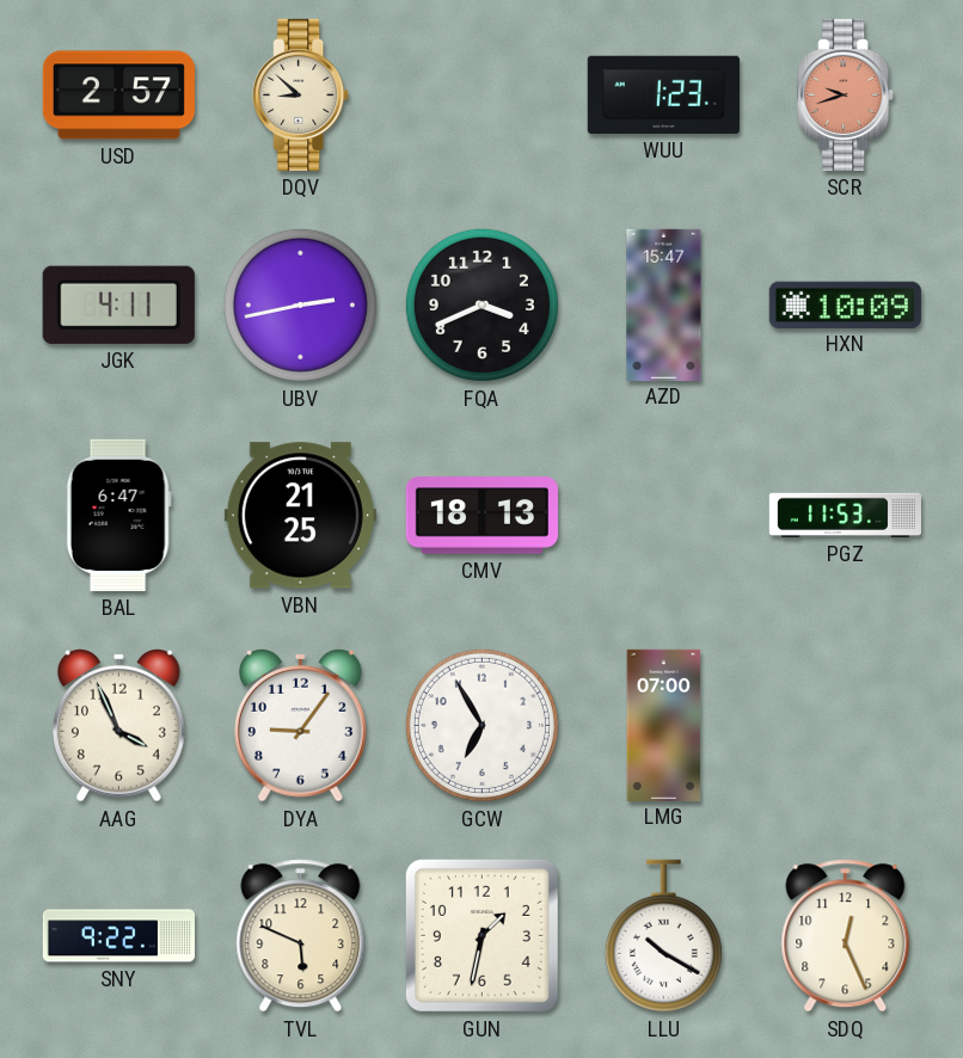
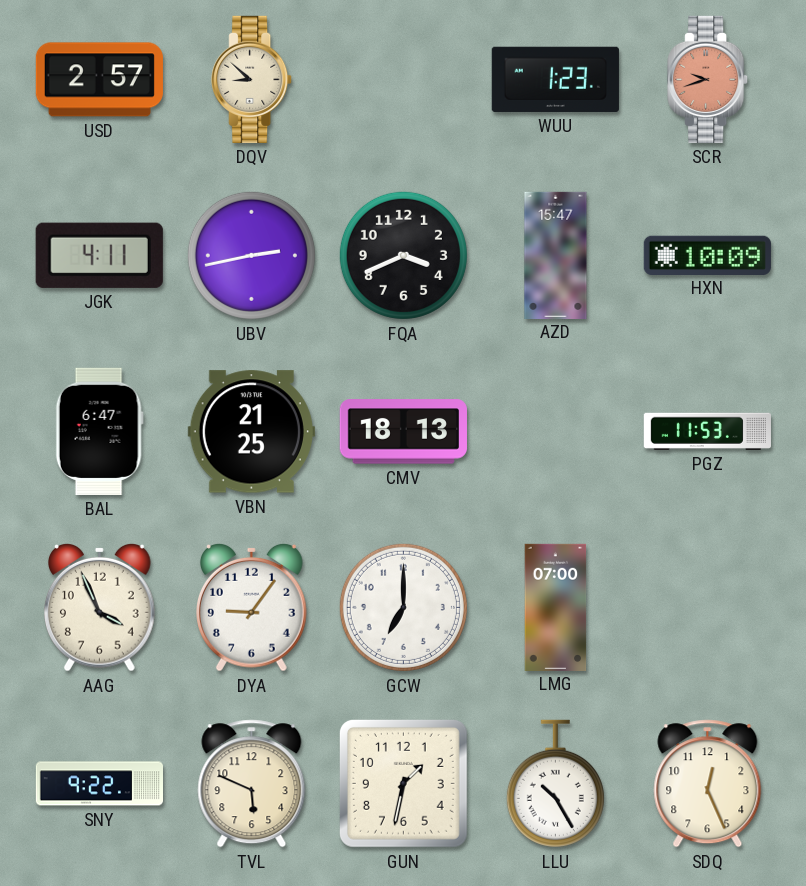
GCW: 6:55 -> 7:00
LLU: 10:20 -> 10:25
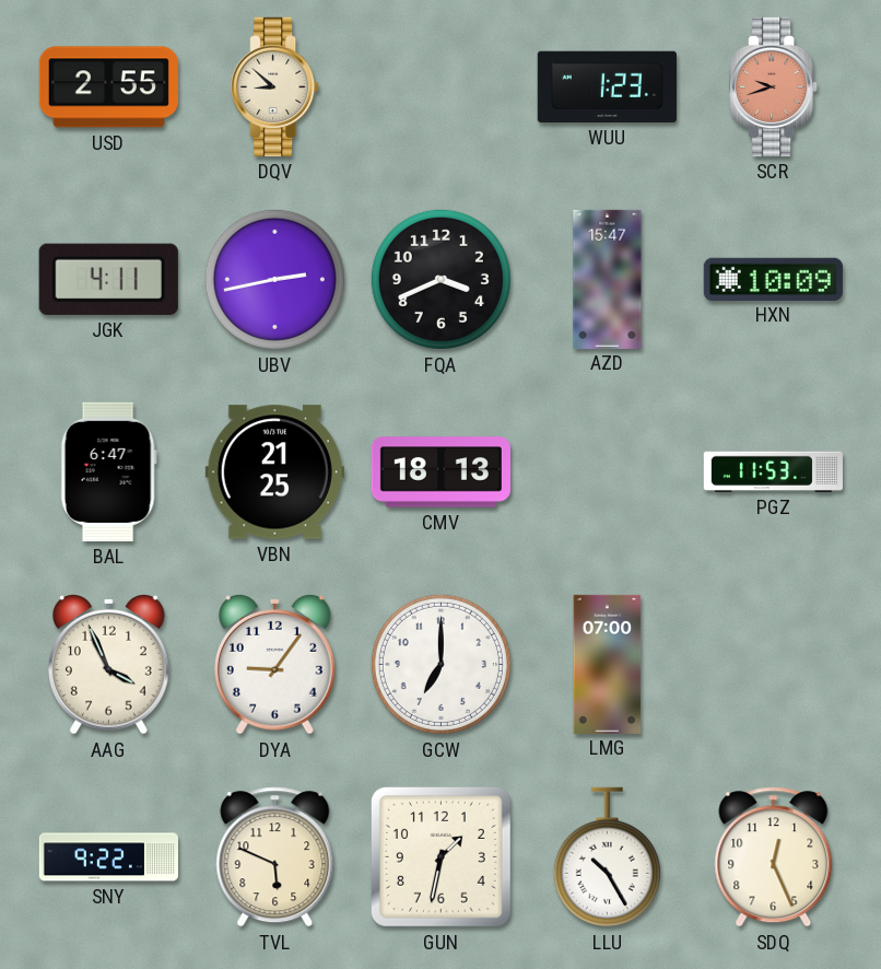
USD: 2:57 -> 2:55
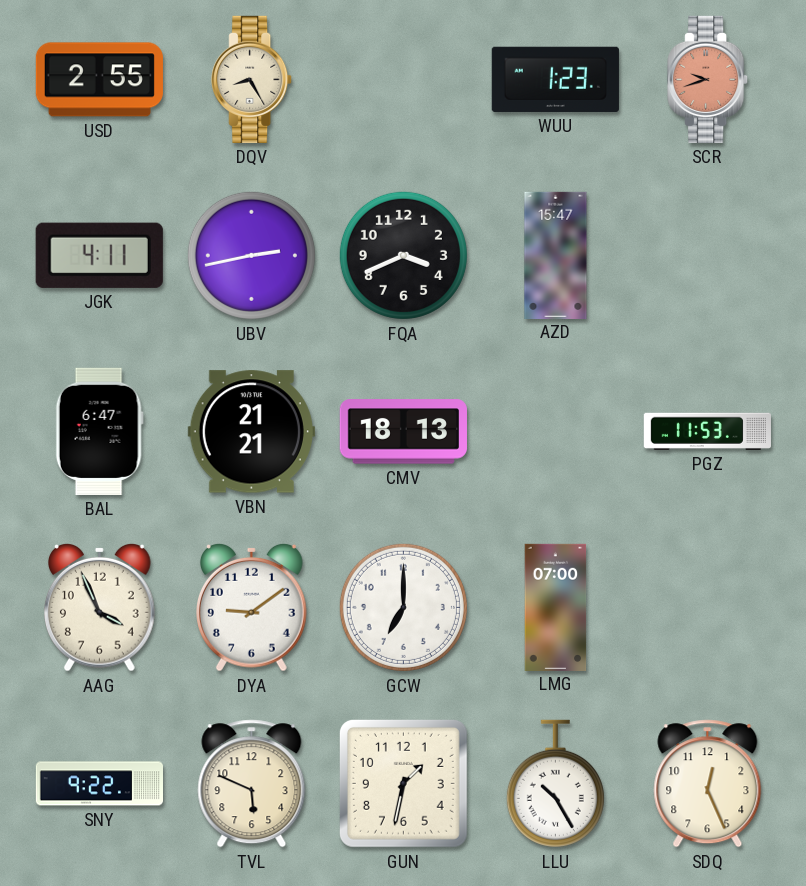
DQV: 8:52 -> 8:25
HXN: 10:09 -> none
VBN: 21:25 -> 21:21
DYA: 9:06 -> 9:09
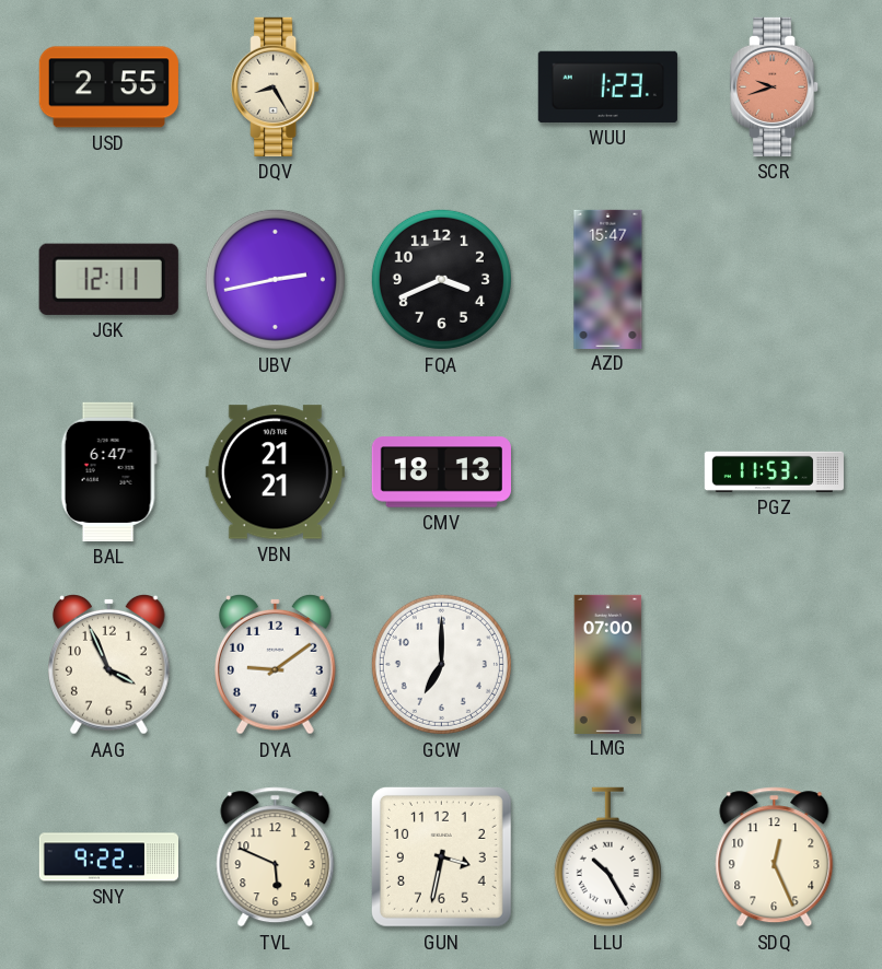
JGK: 4:11 -> 12:11
GUN: 1:32 -> 3:32
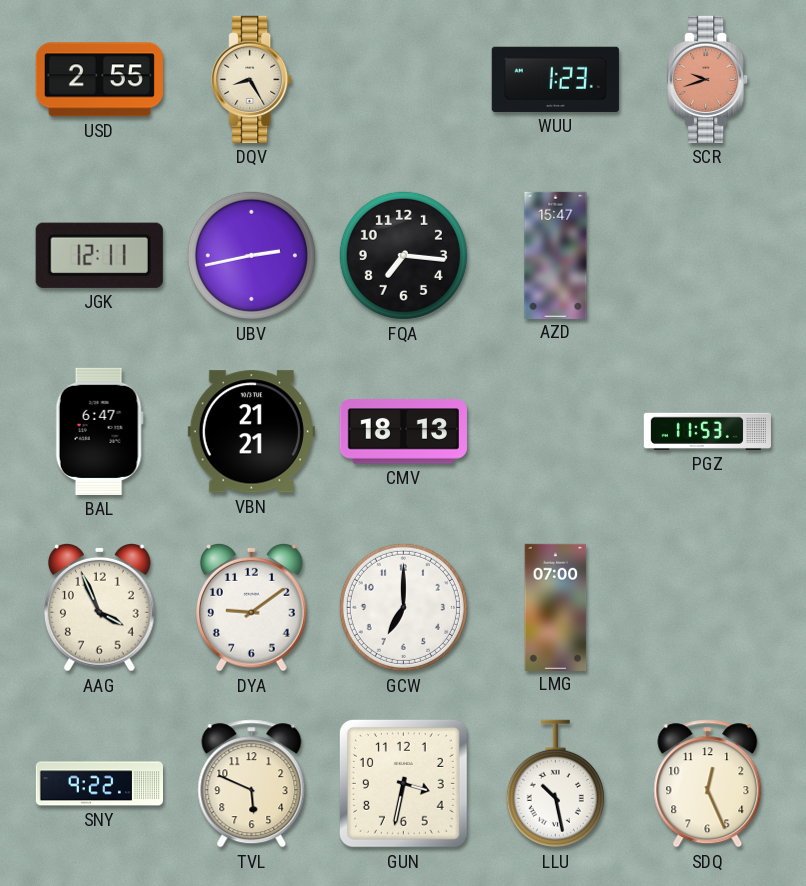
FQA: 3:41 -> 7:16
LLU: 10:25 -> 10:28
